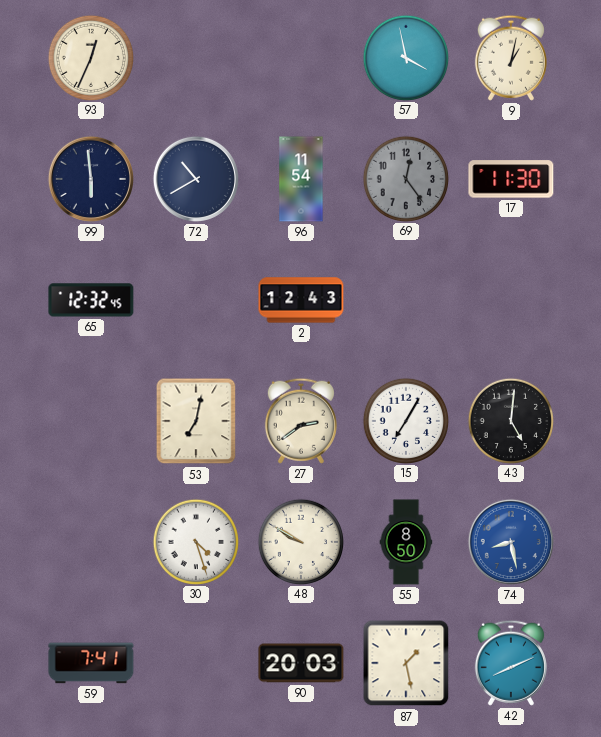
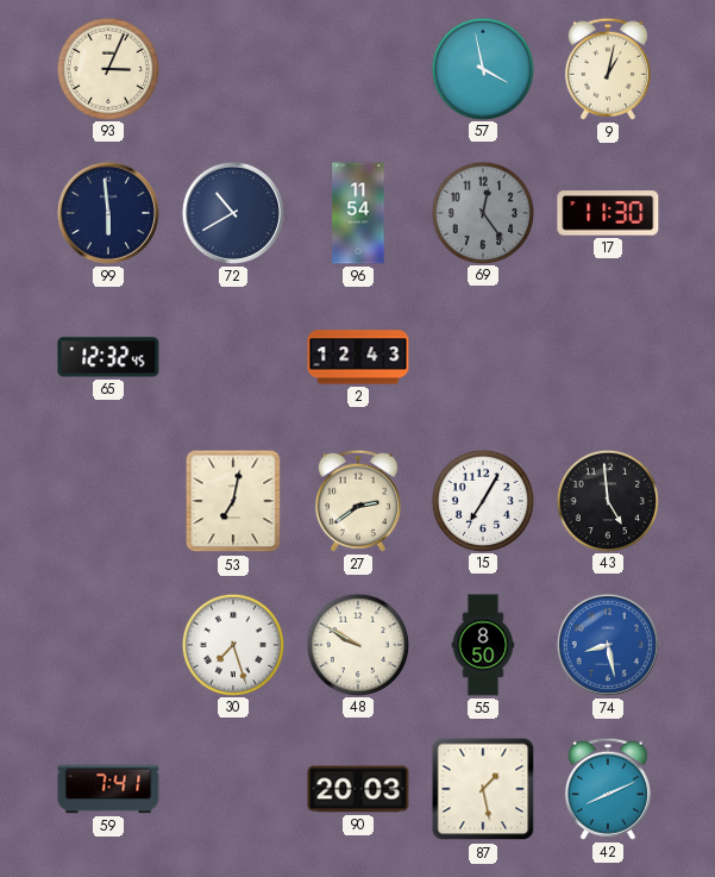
93: 12:34 -> 3:04
43: 5:01 -> 4:59
30: 4:27 -> 7:27
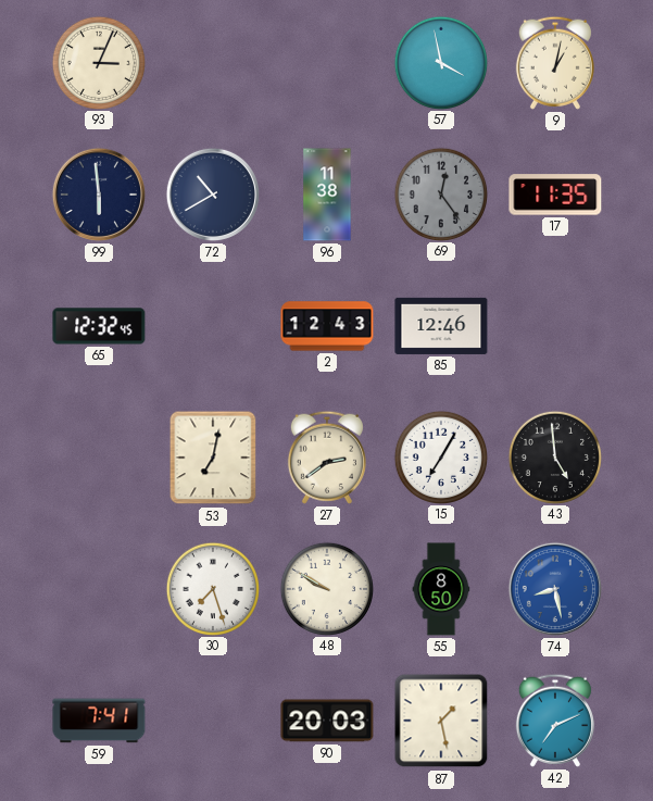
96: 11:54 -> 11:38
17: 11:30 -> 11:35
85: none -> 12:46
42: 8:11 -> 7:11
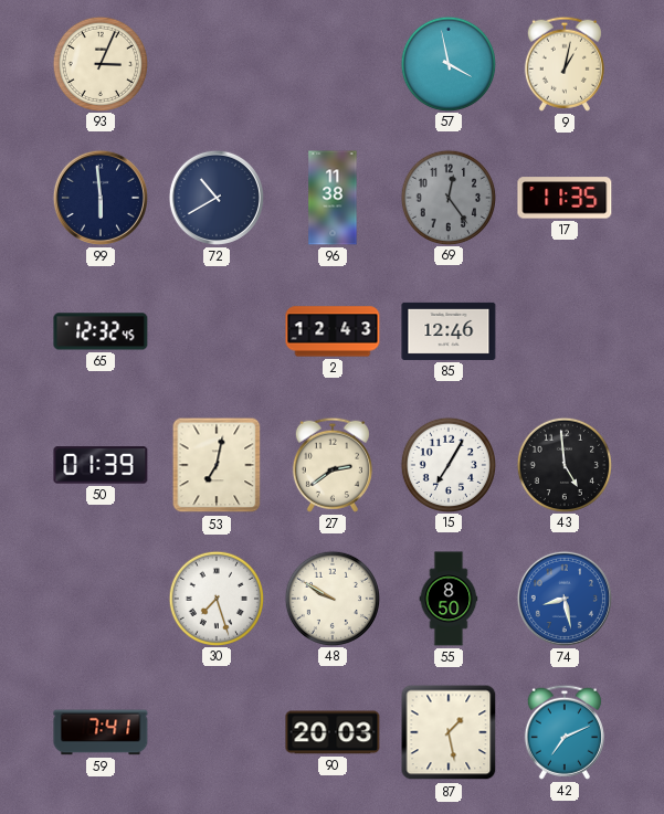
50: none -> 01:39
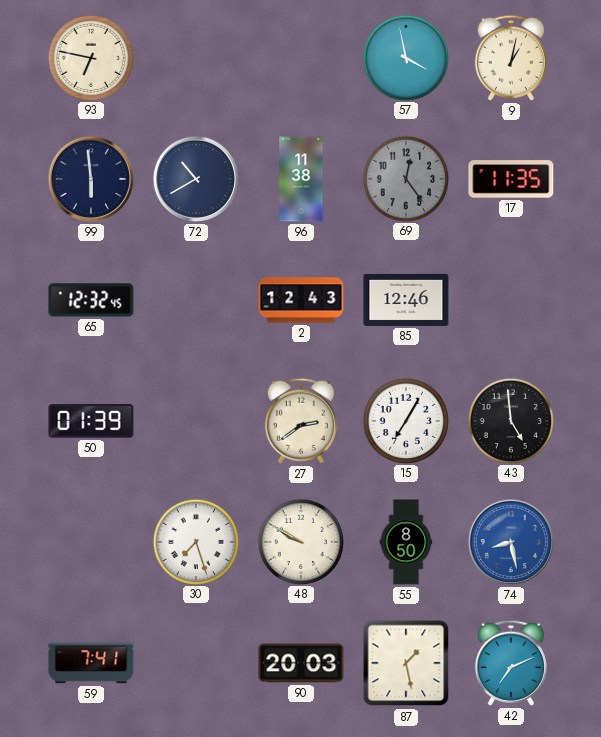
93: 3:04 -> 6:47
53: 7:02 -> none
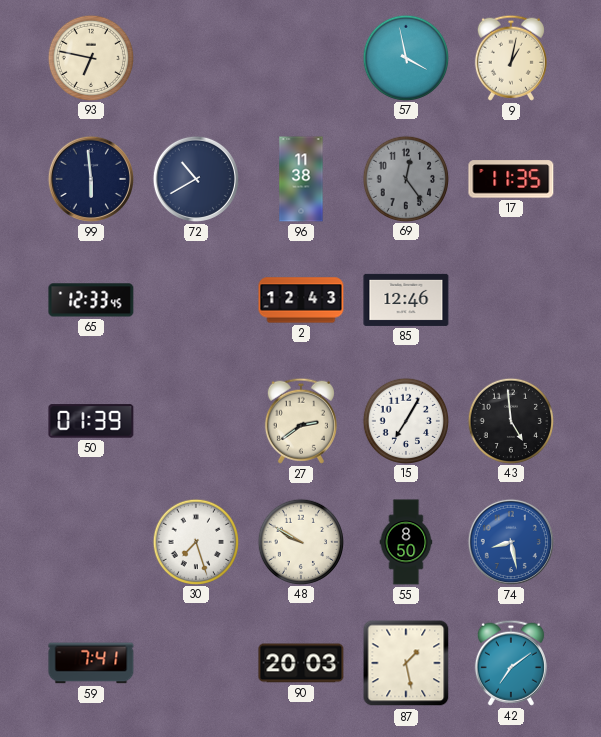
65: 12:32 -> 12:33
42: 7:11 -> 7:09
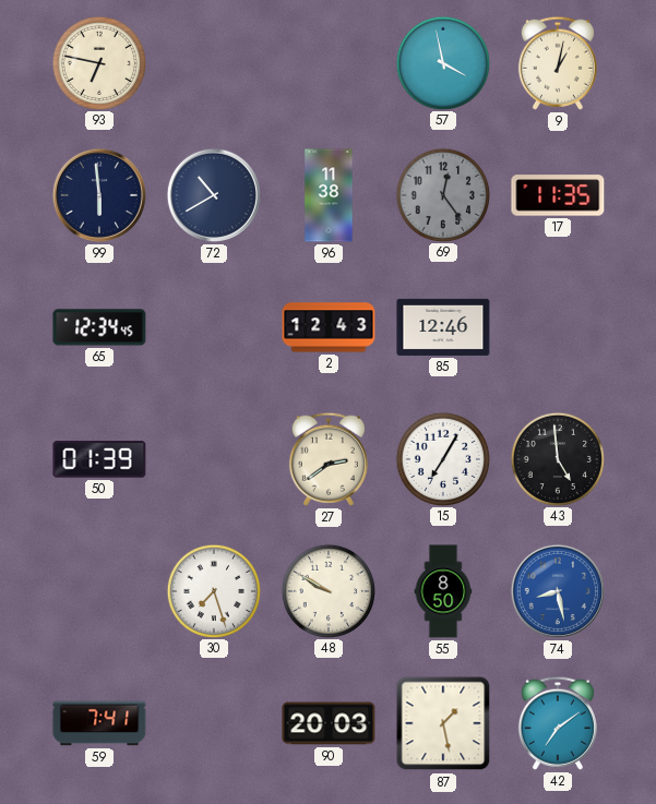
65: 12:33 -> 12:34
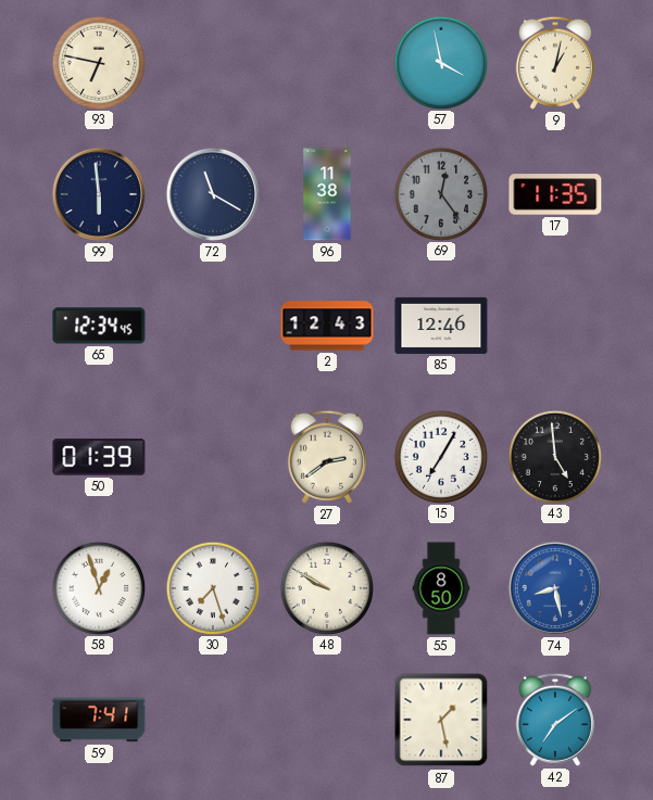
72: 10:40 -> 11:20
58: none -> 12:57
90: 20:03 -> none
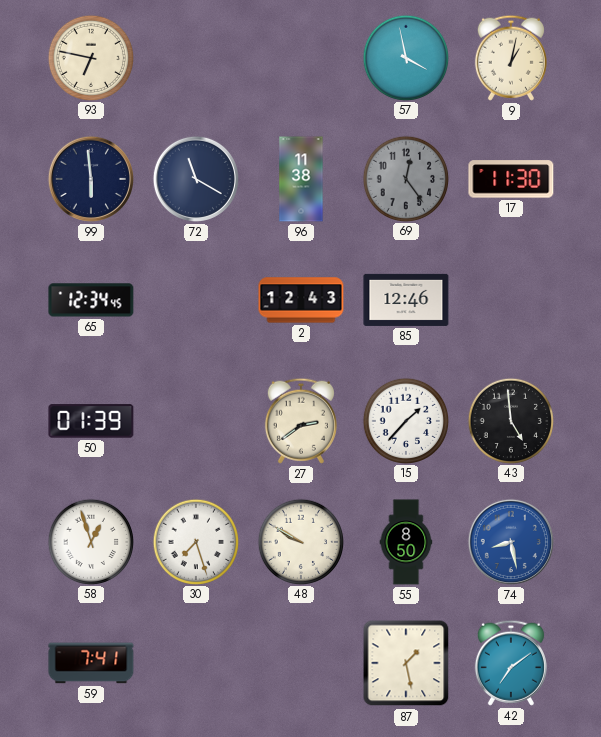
17: 11:35 -> 11:30
15: 7:05 -> 1:37
